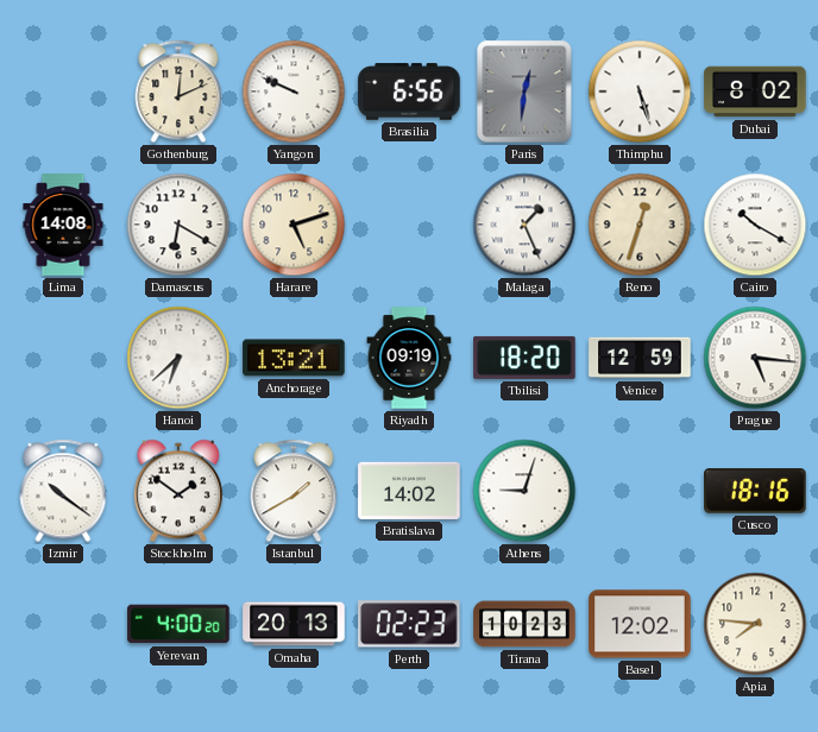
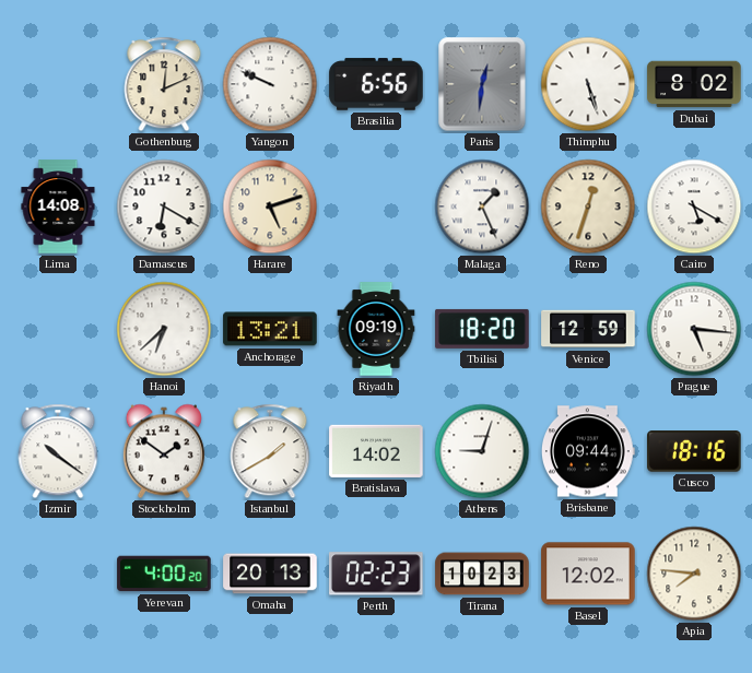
Cairo: 10:20 -> 5:20
Brisbane: none -> 09:44
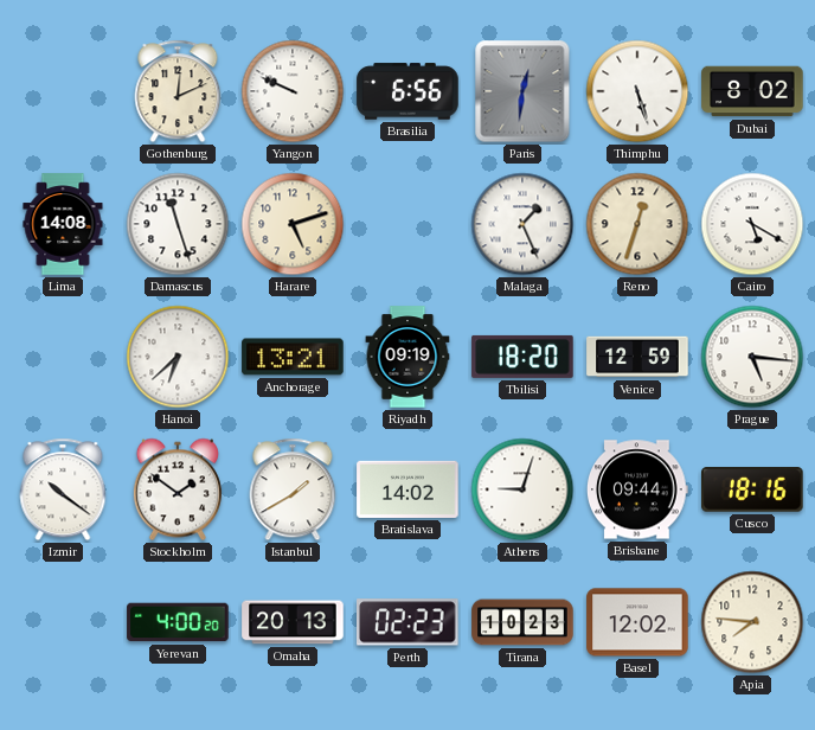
Damascus: 6:20 -> 11:27
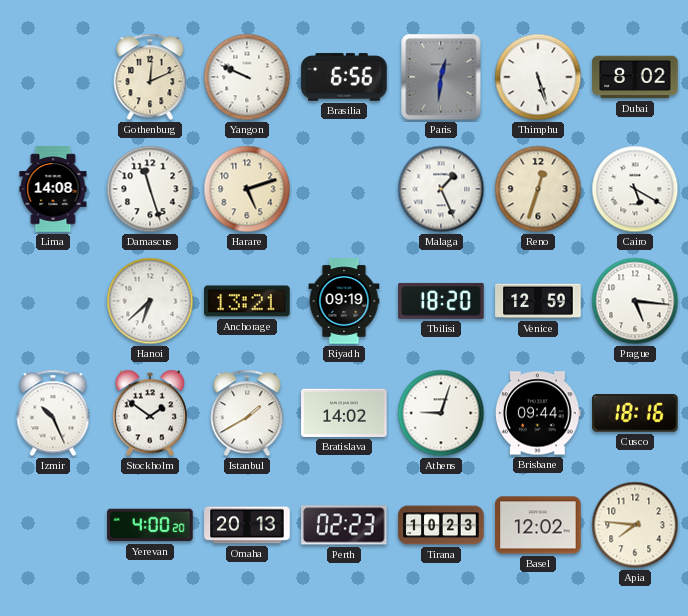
Izmir: 10:21 -> 10:26
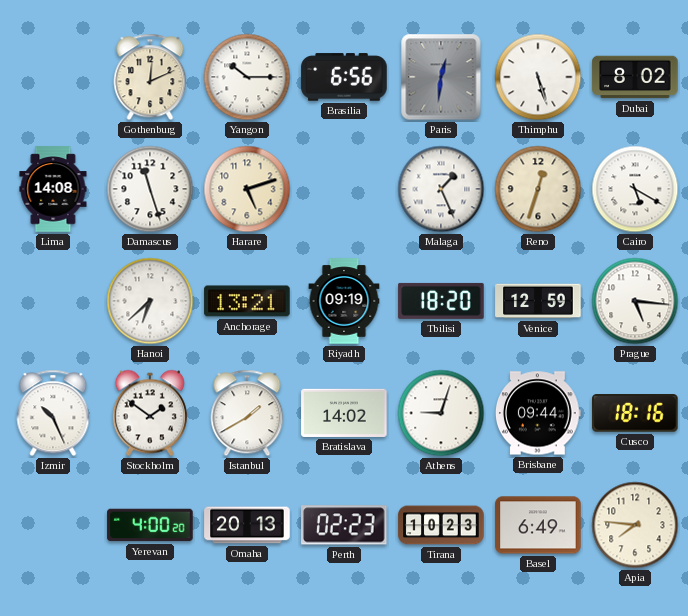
Yangon: 9:49 -> 10:15
Basel: 12:02 -> 6:49
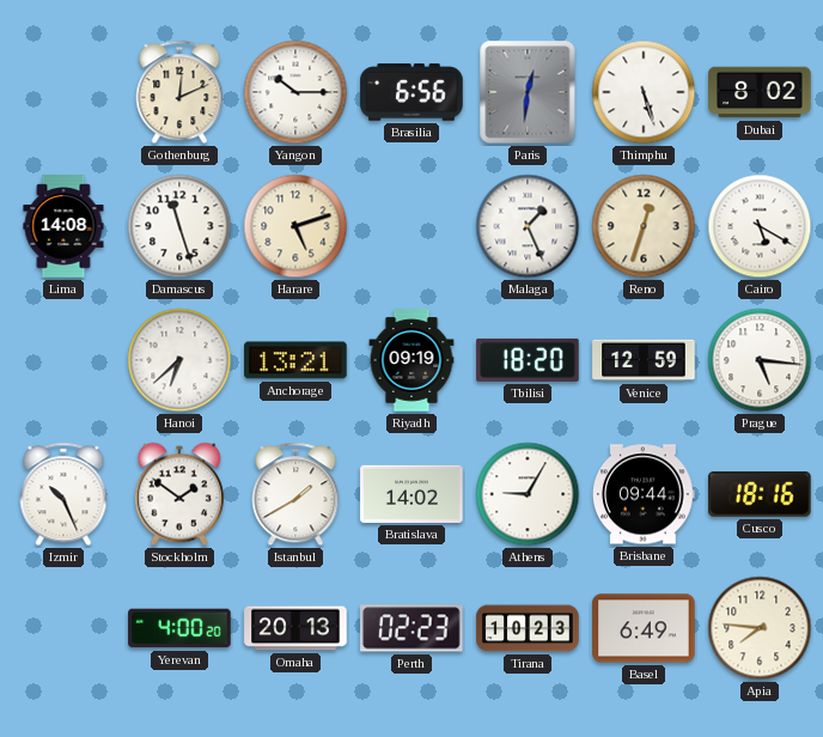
Athens: 9:03 -> 9:05
